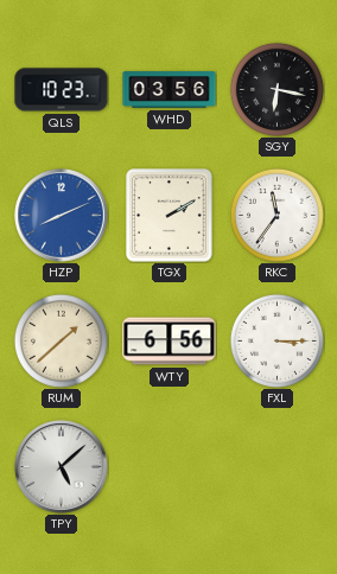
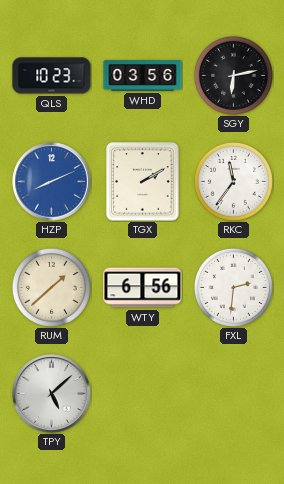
SGY: 6:17 -> 6:13
FXL: 3:15 -> 2:31
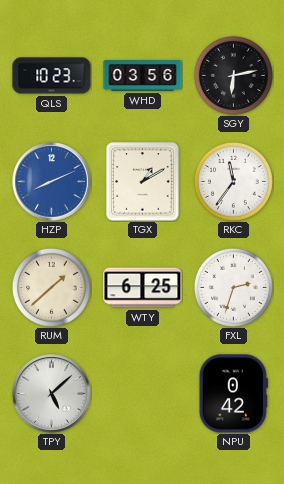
TGX: 2:10 -> 1:10
WTY: 6:56 -> 6:25
FXL: 2:31 -> 2:33
NPU: none -> 0:42
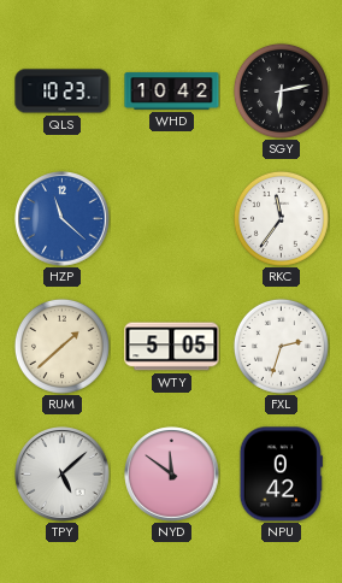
WHD: 03:56 -> 10:42
HZP: 8:11 -> 11:22
TGX: 1:10 -> none
WTY: 6:25 -> 5:05
NYD: none -> 11:51
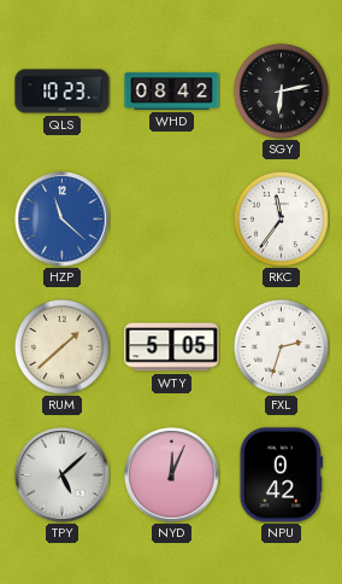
WHD: 10:42 -> 08:42
NYD: 11:51 -> 12:04
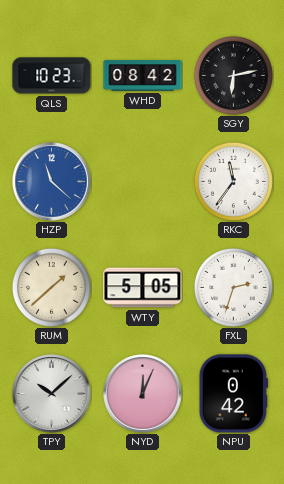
TPY: 5:08 -> 10:08
